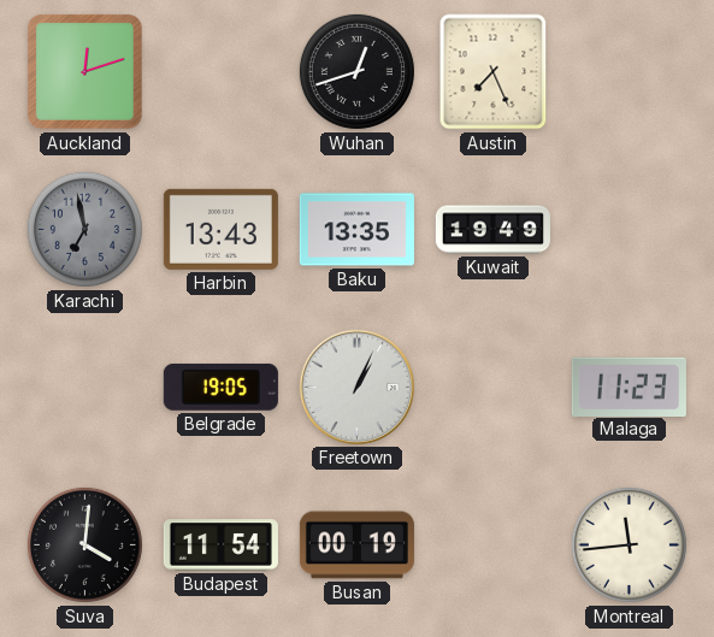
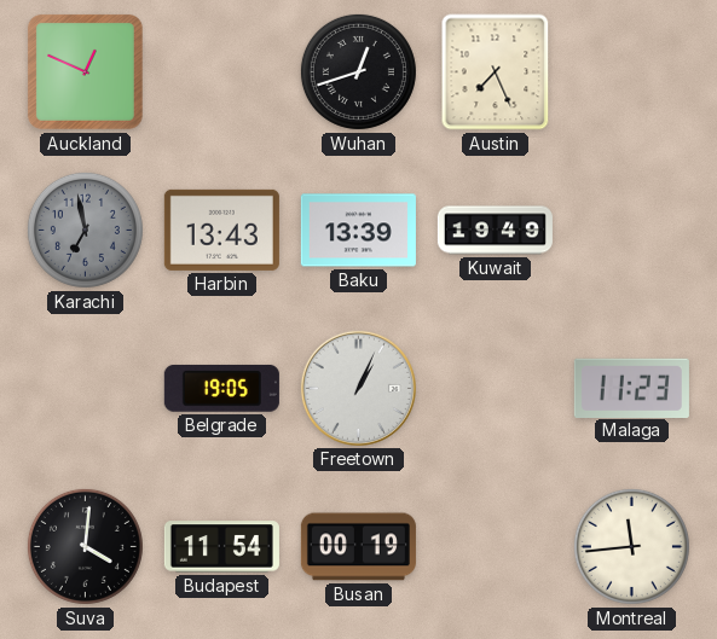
Auckland: 12:12 -> 12:49
Baku: 13:35 -> 13:39
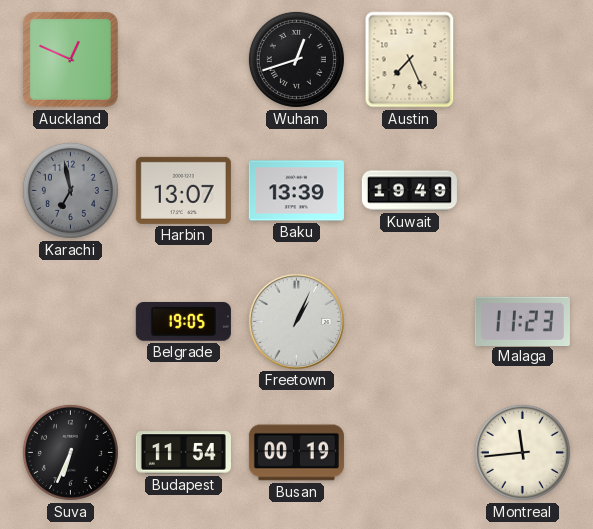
Harbin: 13:43 -> 13:07
Suva: 4:01 -> 6:34
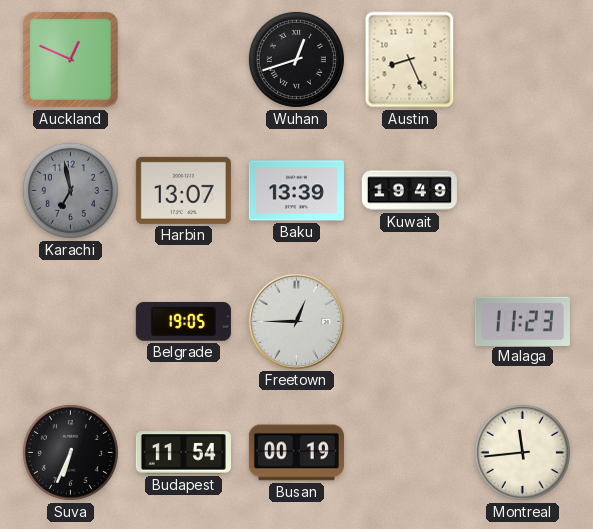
Austin: 7:26 -> 8:26
Freetown: 1:04 -> 12:45
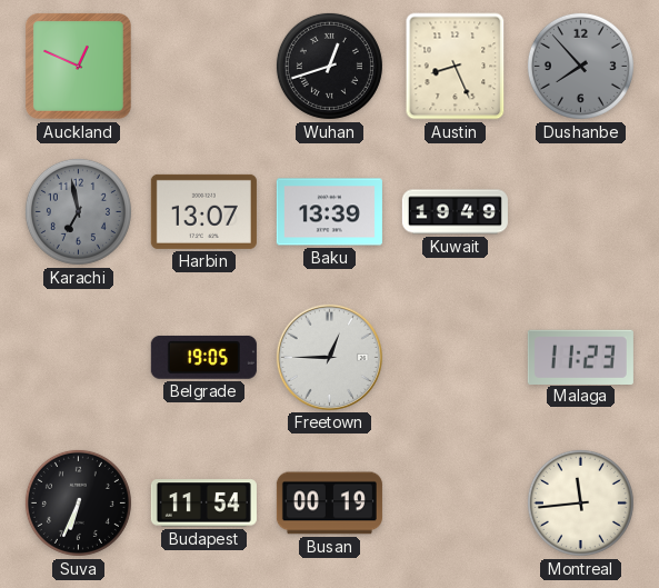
Dushanbe: none -> 7:53
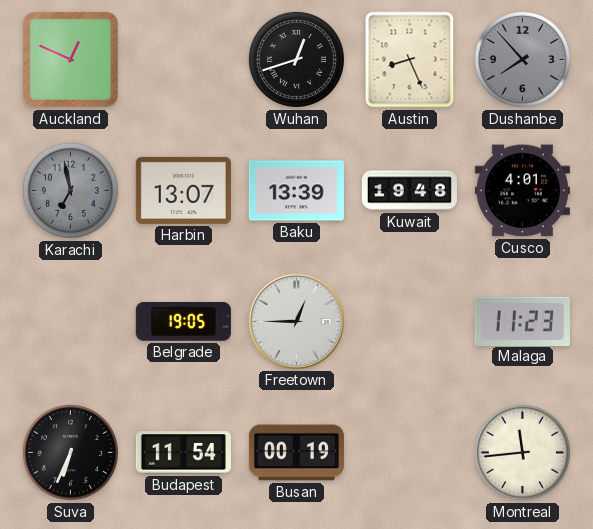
Kuwait: 19:49 -> 19:48
Cusco: none -> 4:01
